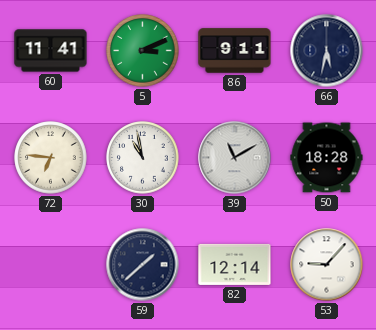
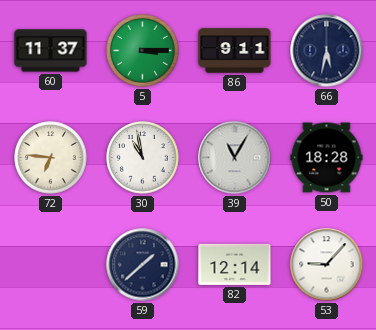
60: 11:41 -> 11:37
5: 3:11 -> 3:15
39: 11:10 -> 11:05
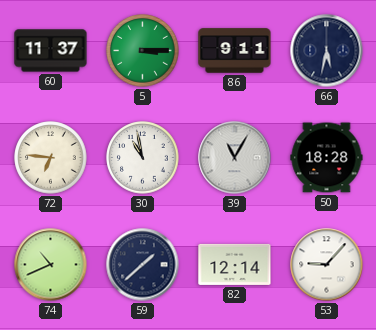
74: none -> 10:41
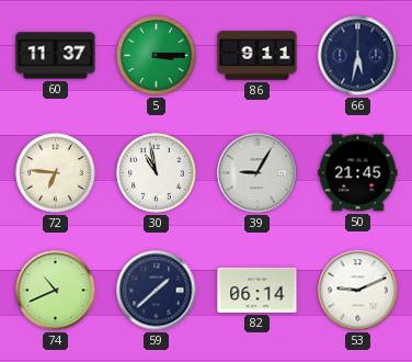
39: 11:05 -> 9:05
50: 18:28 -> 21:45
82: 12:14 -> 06:14
53: 9:07 -> 9:11
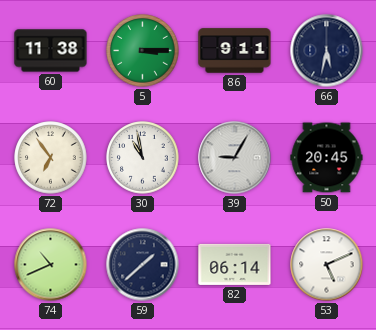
60: 11:37 -> 11:38
72: 6:46 -> 6:54
50: 21:45 -> 20:45
53: 9:11 -> 5:11
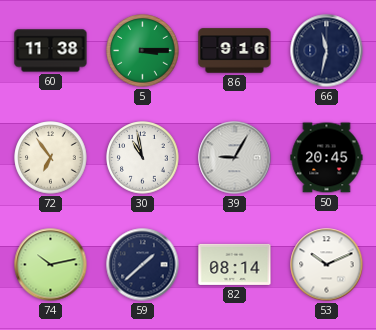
86: 9:11 -> 9:16
66: 5:32 -> 11:32
74: 10:41 -> 10:13
82: 06:14 -> 08:14
53: 5:11 -> 10:11
